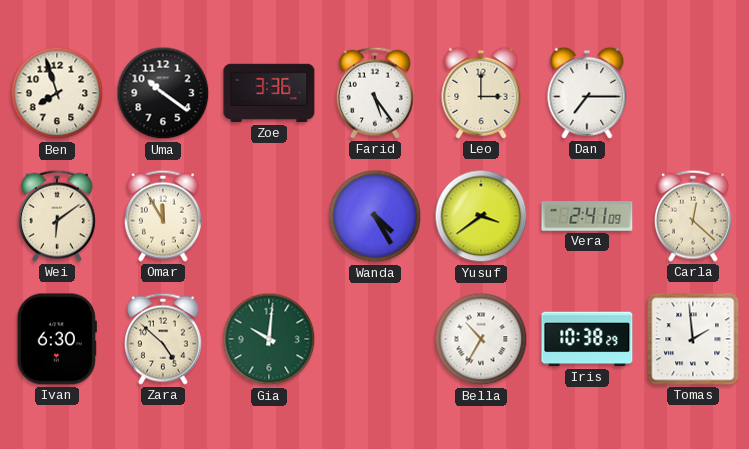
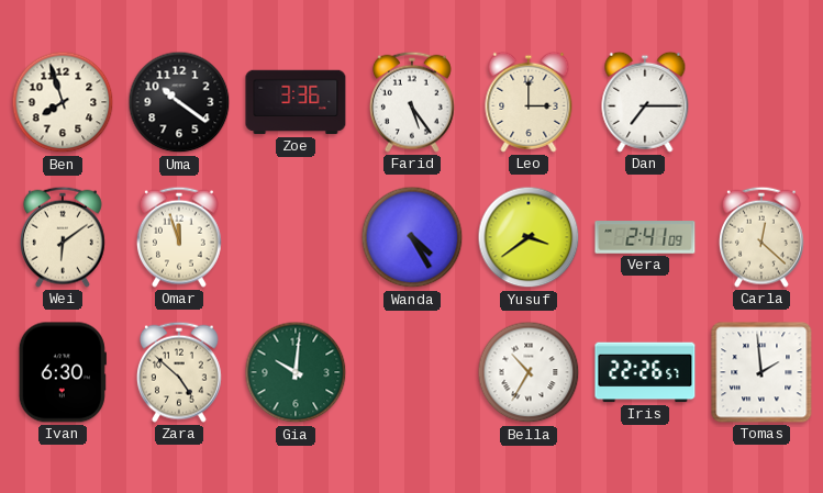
Omar: 11:55 -> 11:57
Iris: 10:38 -> 22:26
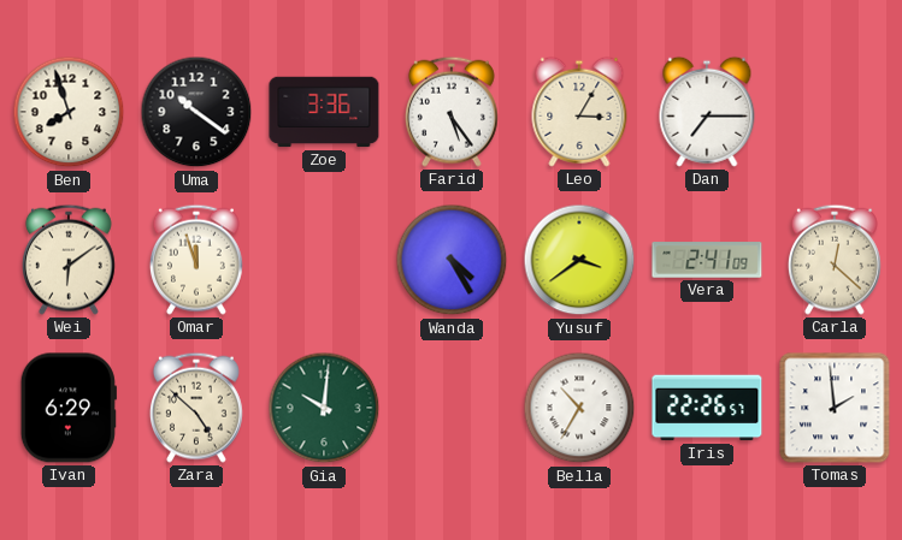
Leo: 3:00 -> 3:05
Ivan: 6:30 -> 6:29
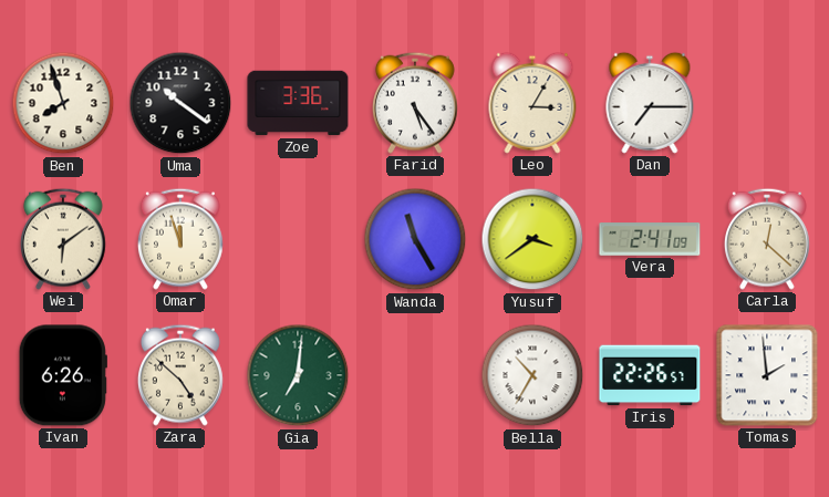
Wanda: 4:25 -> 11:25
Ivan: 6:29 -> 6:26
Gia: 10:01 -> 7:01
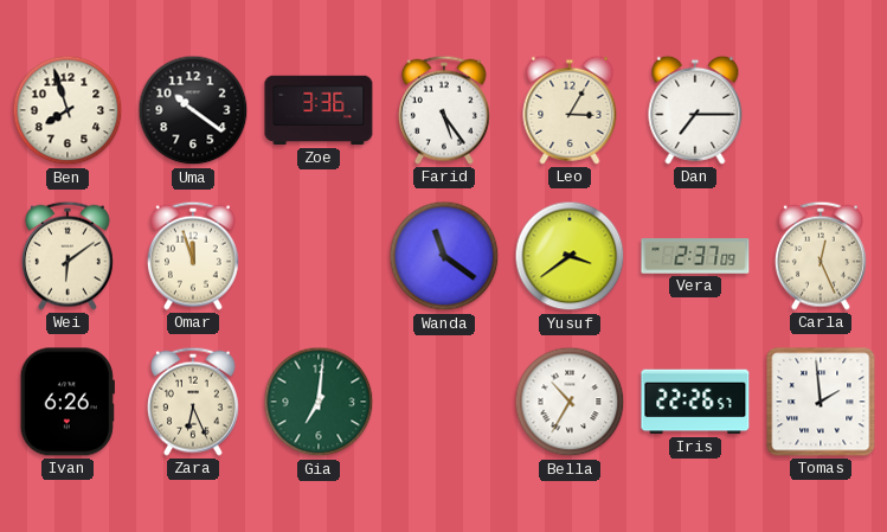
Wanda: 11:25 -> 11:21
Vera: 2:41 -> 2:37
Carla: 12:22 -> 12:26
Zara: 4:52 -> 6:26
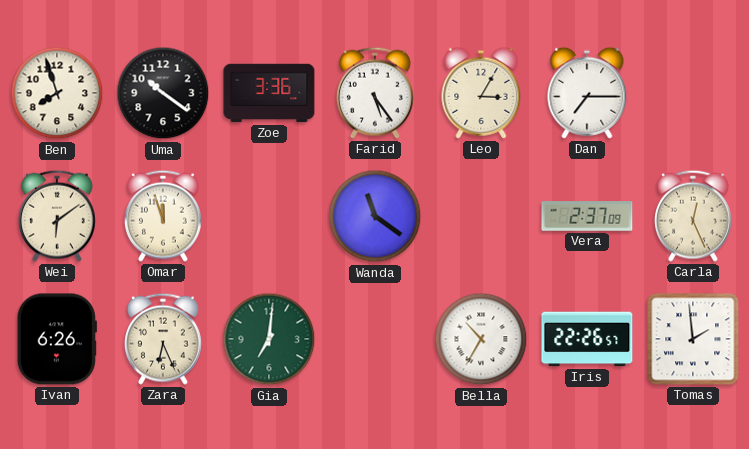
Yusuf: 3:39 -> none
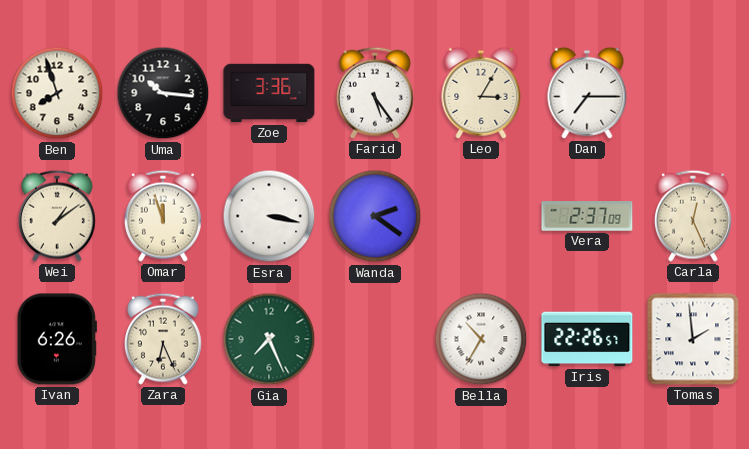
Uma: 10:21 -> 10:16
Wei: 6:09 -> 1:09
Esra: none -> 3:17
Wanda: 11:21 -> 2:21
Gia: 7:01 -> 7:26
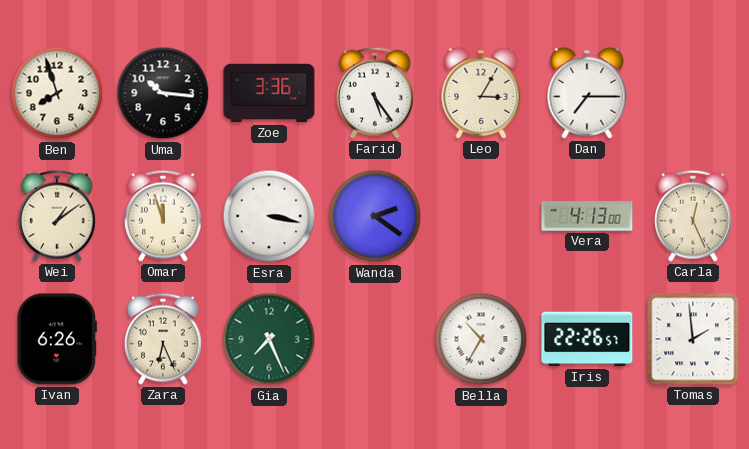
Vera: 2:37 -> 4:13
